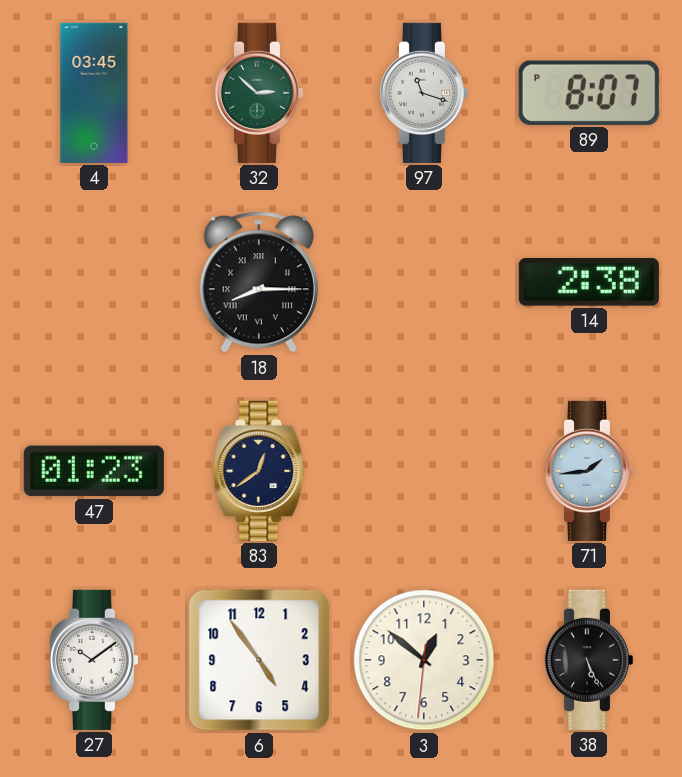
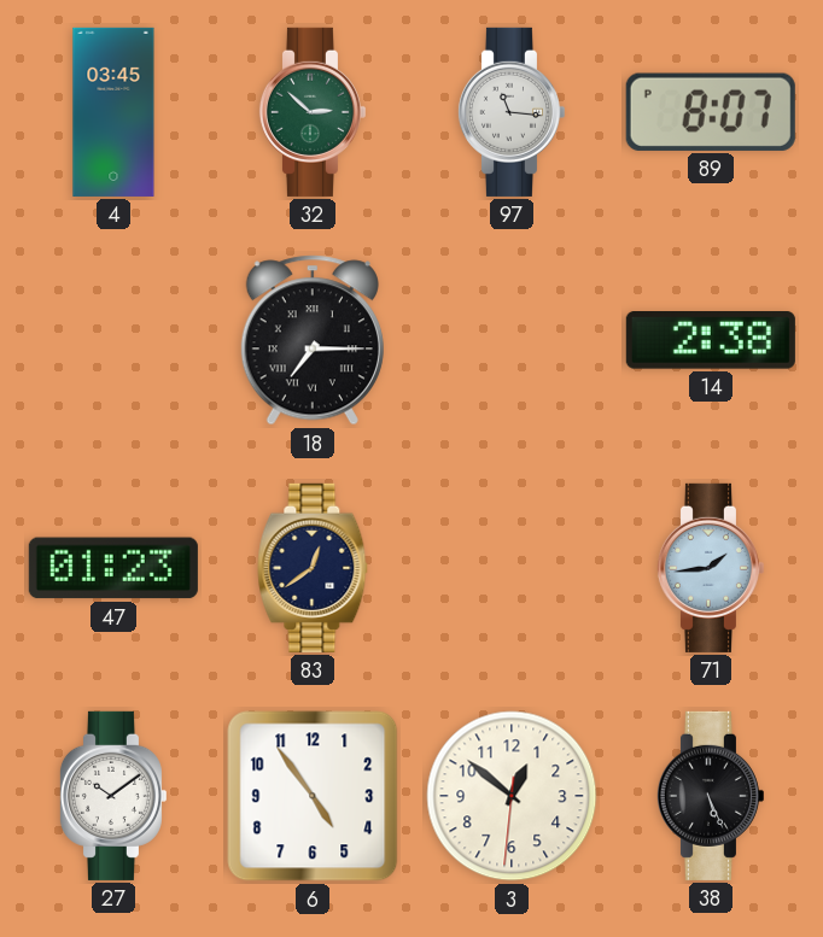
97: 11:18 -> 11:16
18: 8:15 -> 7:15
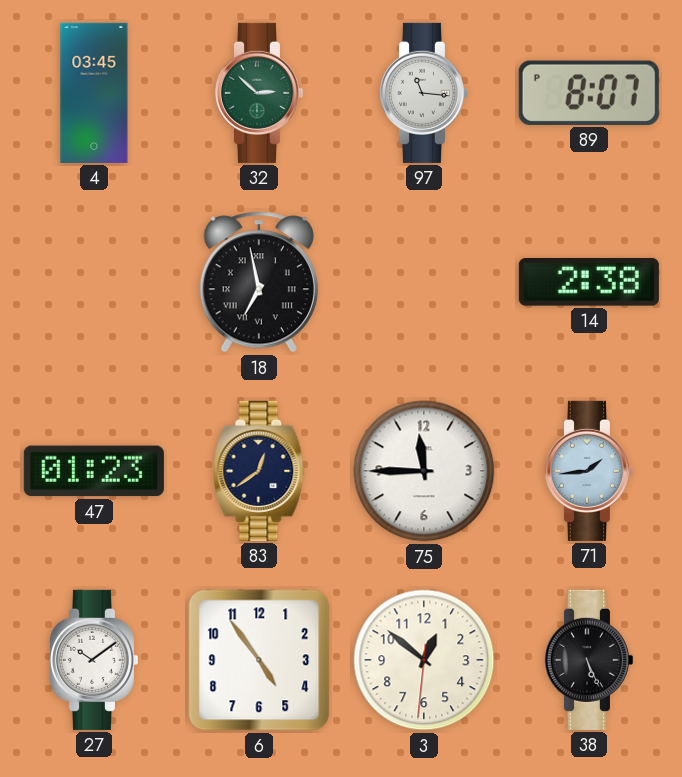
18: 7:15 -> 6:58
75: none -> 11:45
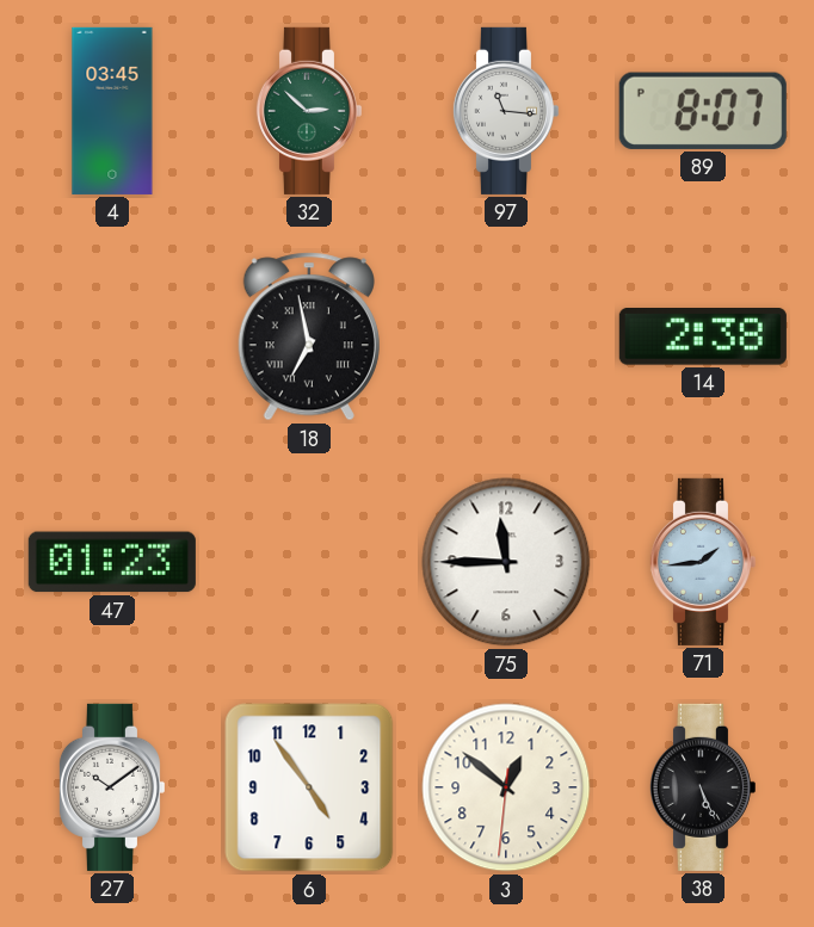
83: 12:39 -> none
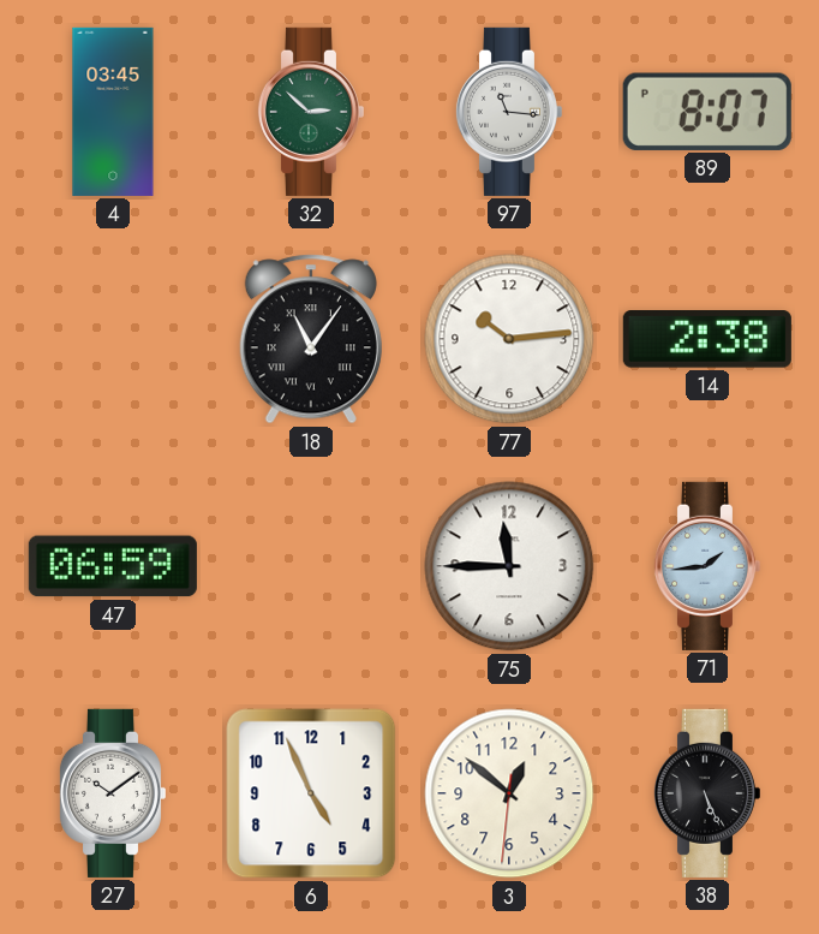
18: 6:58 -> 11:06
77: none -> 10:14
47: 01:23 -> 06:59
6: 4:54 -> 4:56
